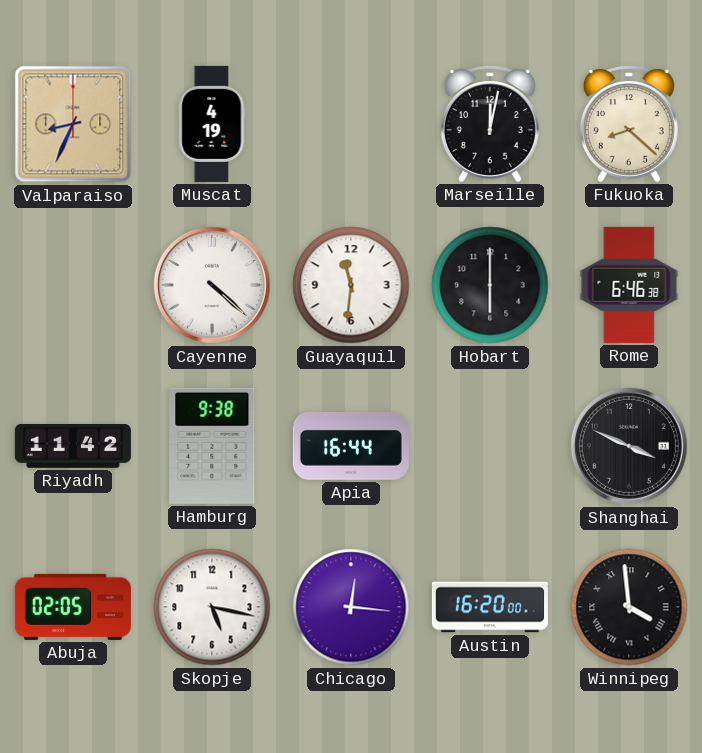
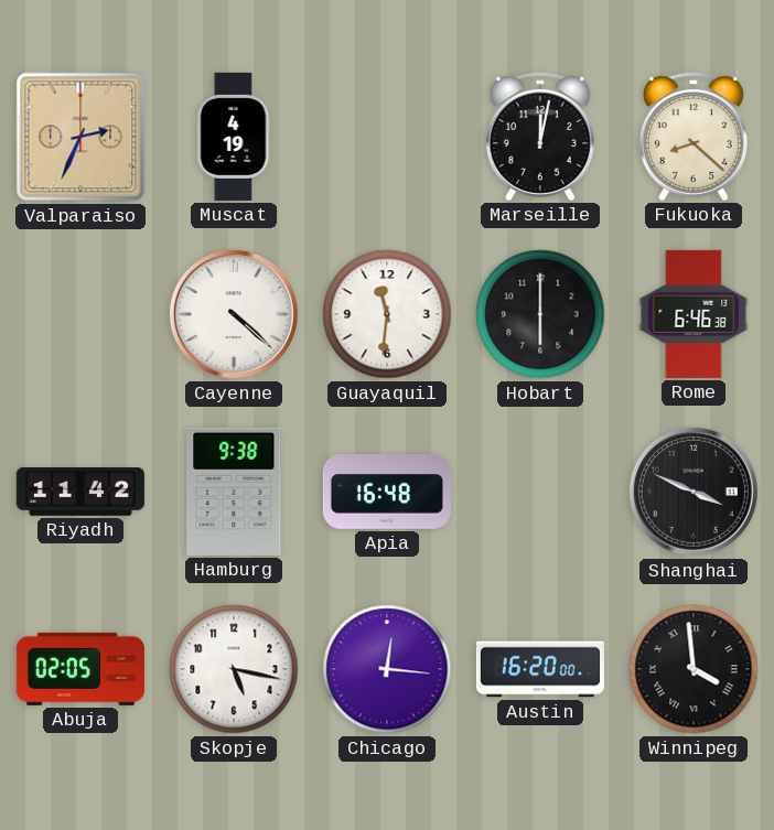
Valparaiso: 8:34 -> 2:34
Apia: 16:44 -> 16:48
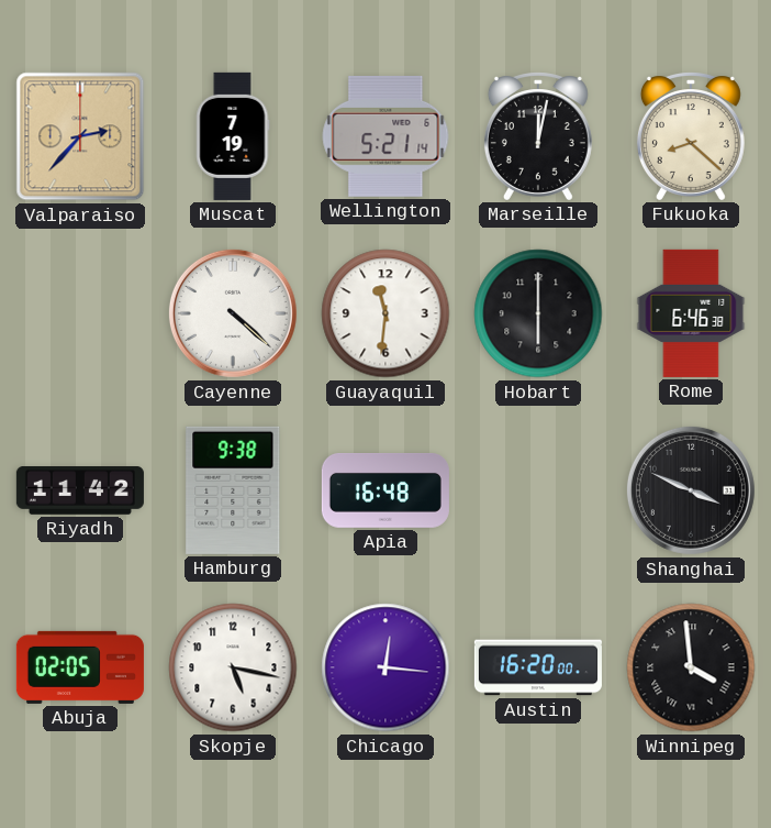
Valparaiso: 2:34 -> 2:37
Muscat: 4:19 -> 7:19
Wellington: none -> 5:21
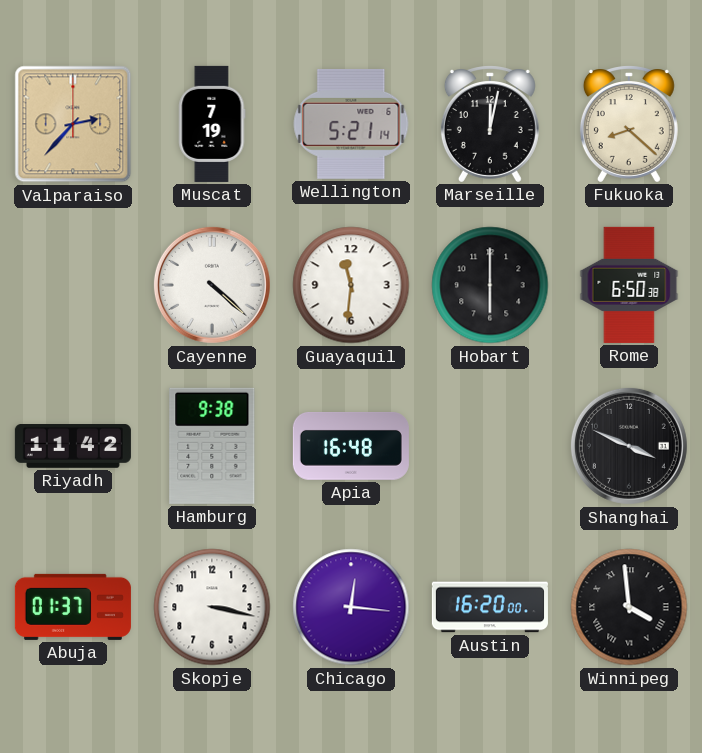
Rome: 6:46 -> 6:50
Abuja: 02:05 -> 01:37
Skopje: 5:17 -> 3:17
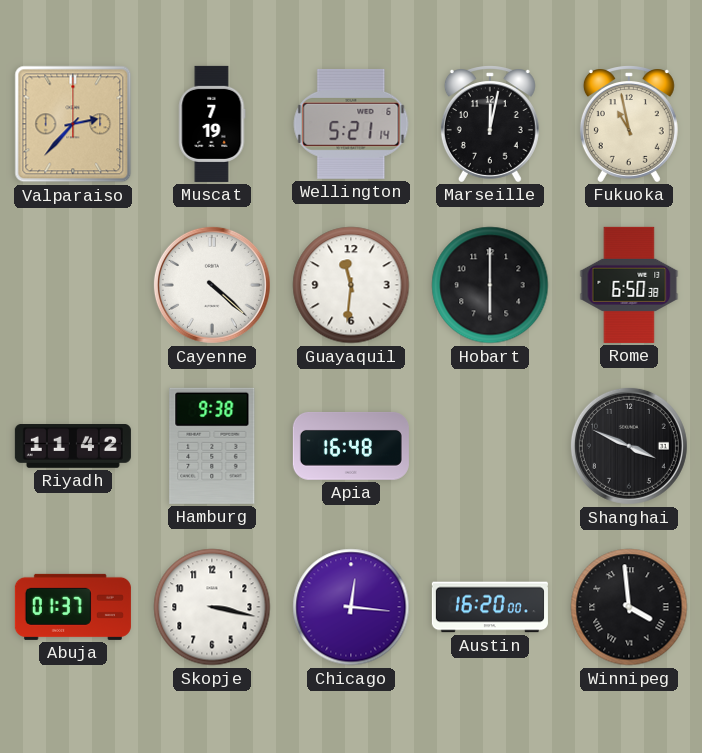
Fukuoka: 8:22 -> 10:58
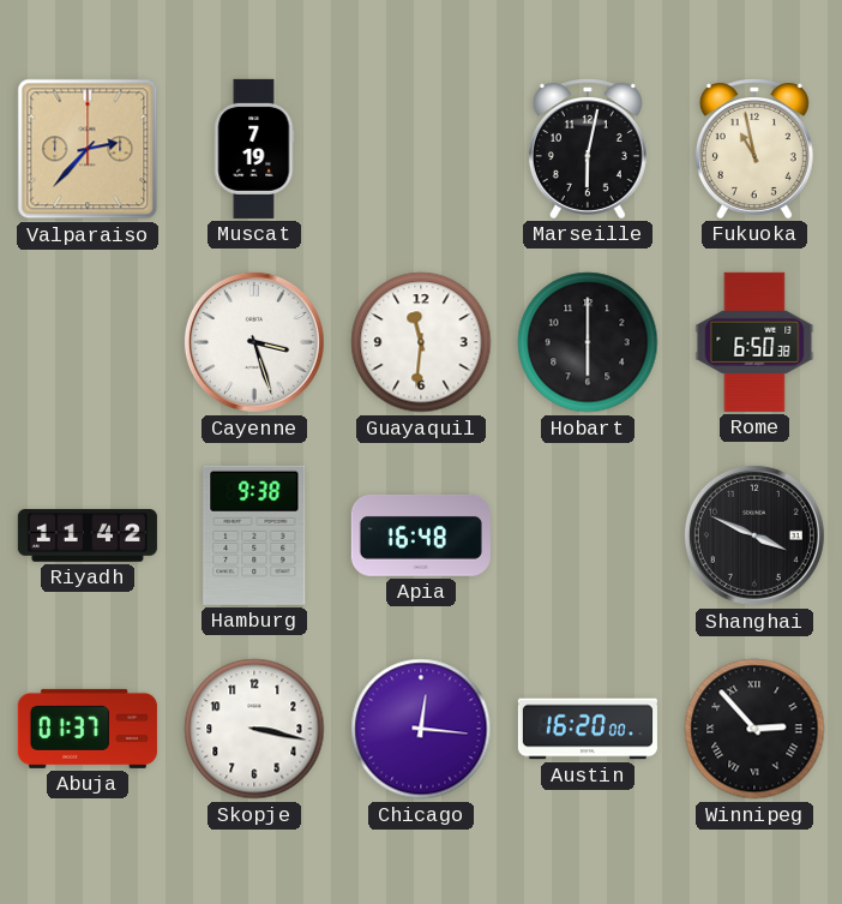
Wellington: 5:21 -> none
Marseille: 12:02 -> 6:02
Cayenne: 4:22 -> 3:27
Winnipeg: 3:59 -> 2:53
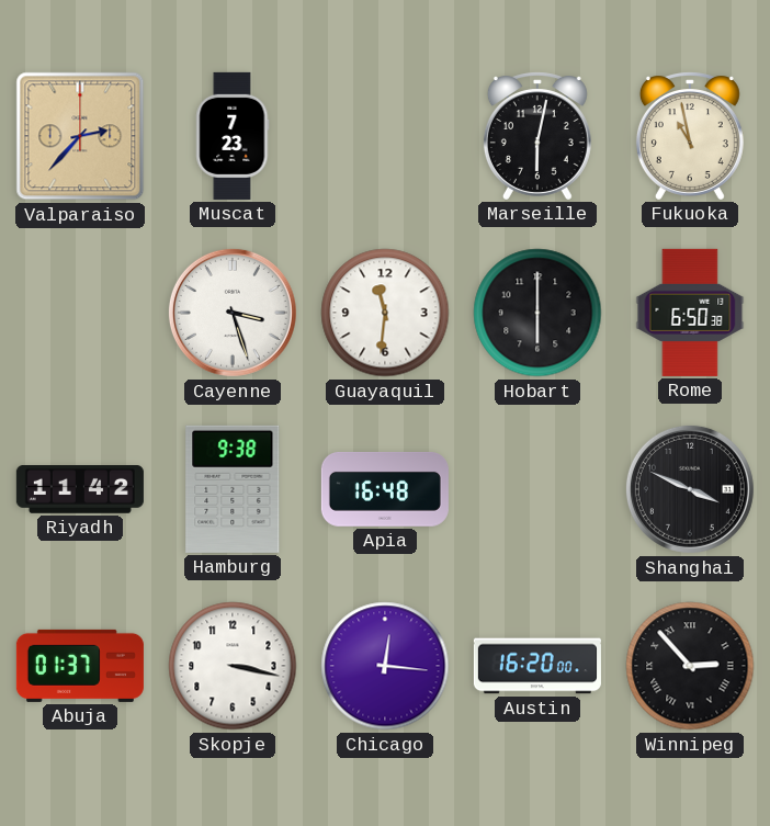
Muscat: 7:19 -> 7:23
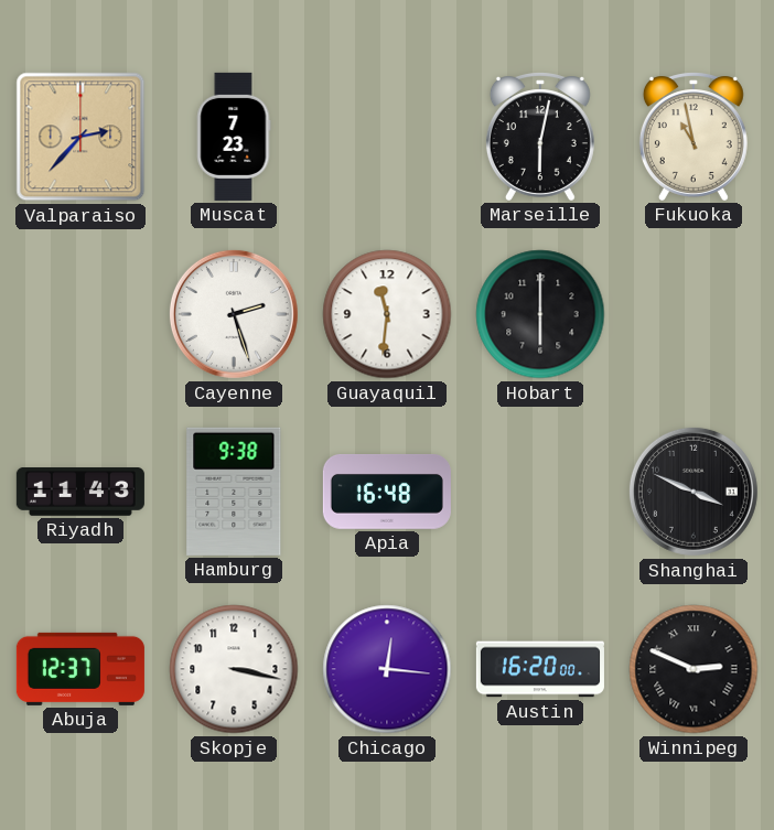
Cayenne: 3:27 -> 2:27
Rome: 6:50 -> none
Riyadh: 11:42 -> 11:43
Abuja: 01:37 -> 12:37
Winnipeg: 2:53 -> 2:49
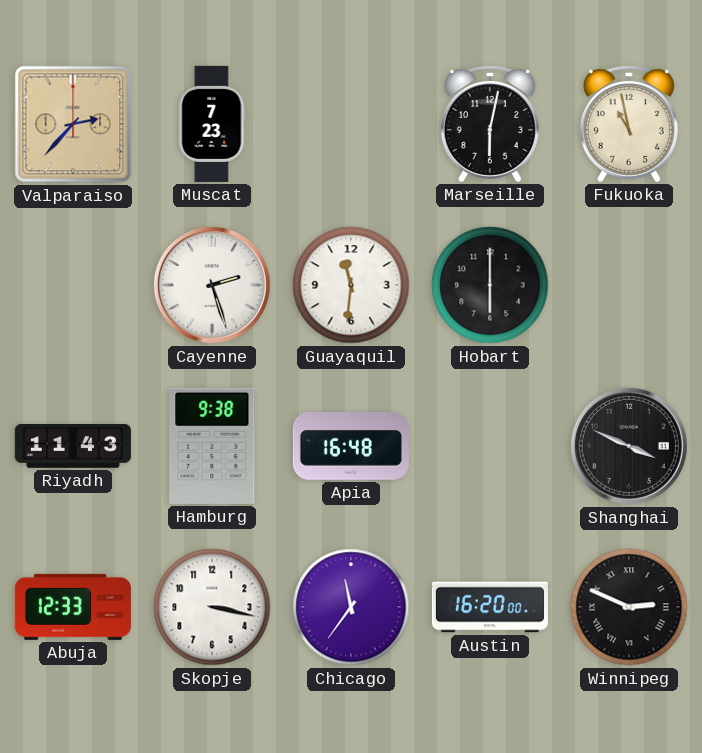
Abuja: 12:37 -> 12:33
Chicago: 12:16 -> 11:36
